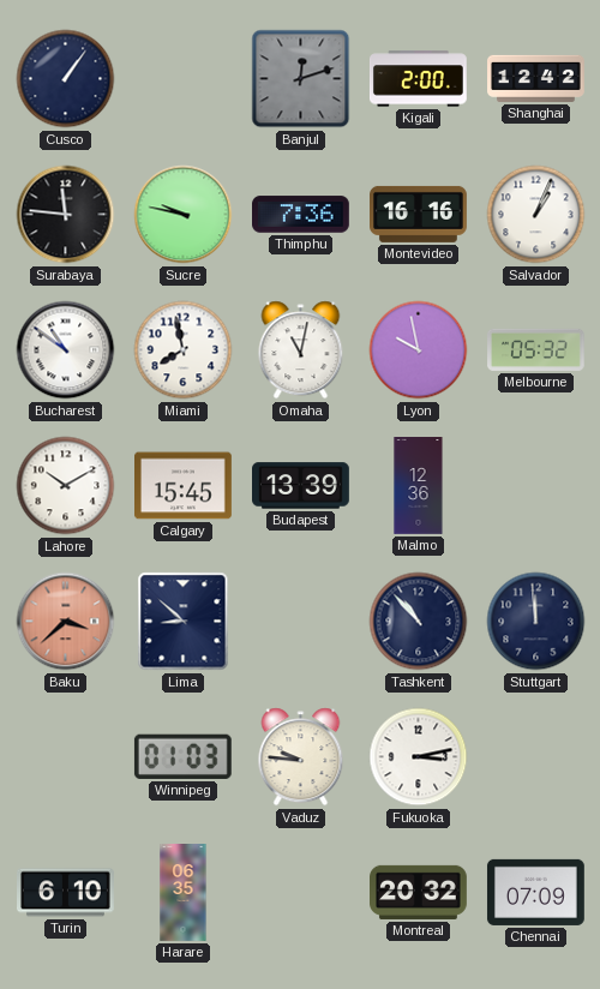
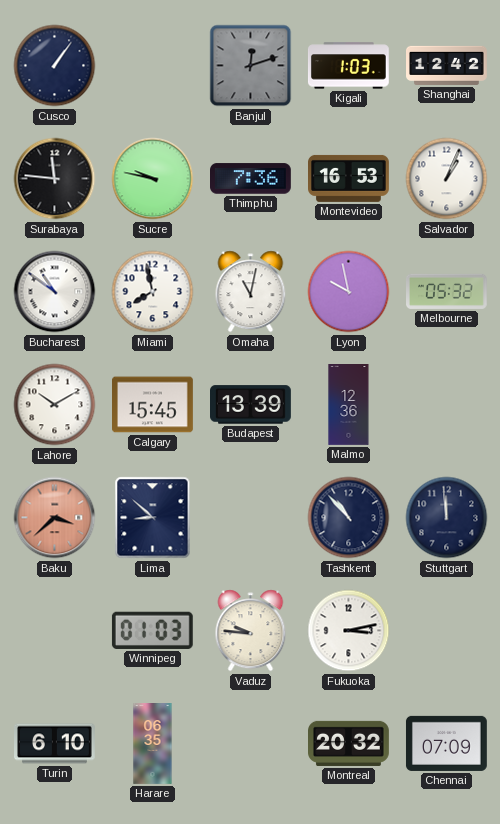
Kigali: 2:00 -> 1:03
Montevideo: 16:16 -> 16:53
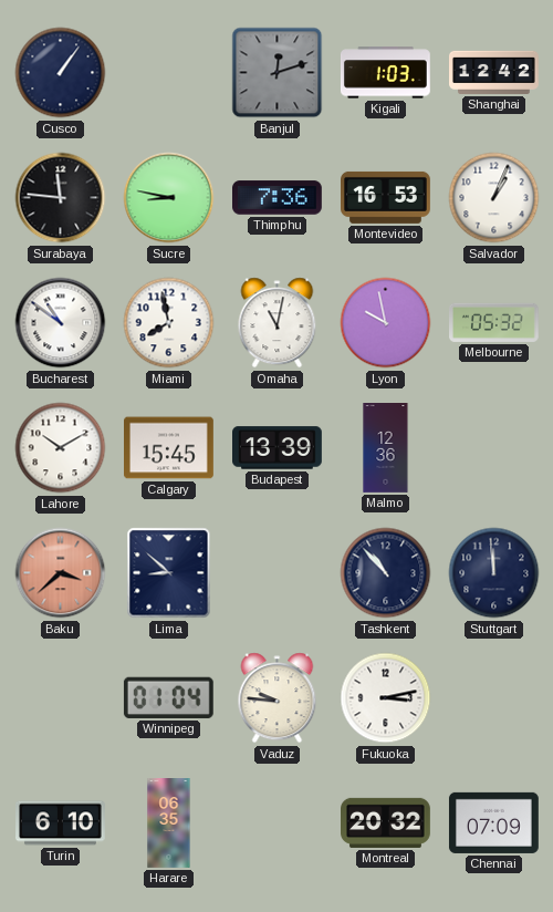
Sucre: 9:47 -> 8:47
Winnipeg: 01:03 -> 01:04
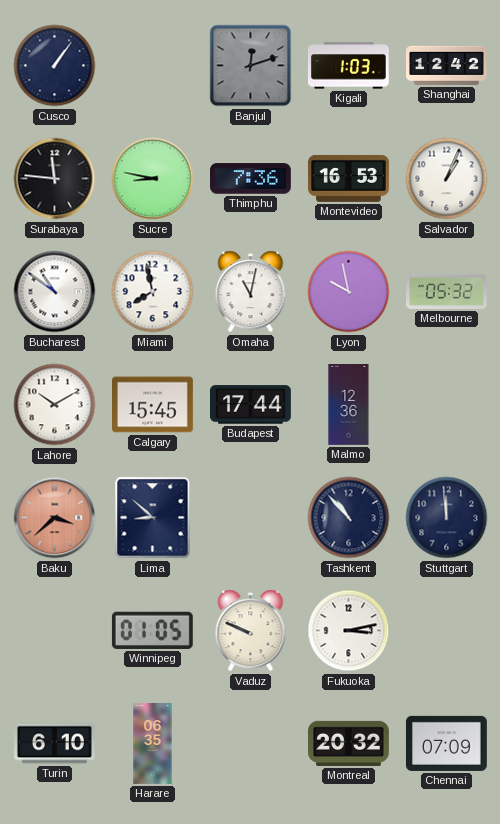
Budapest: 13:39 -> 17:44
Winnipeg: 01:04 -> 01:05
Vaduz: 9:46 -> 9:49
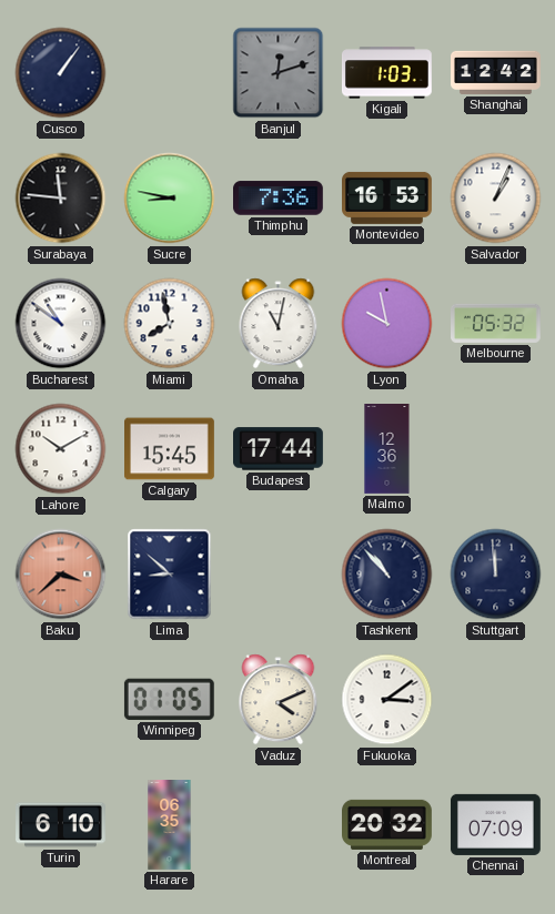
Vaduz: 9:49 -> 4:11
Fukuoka: 3:13 -> 3:09
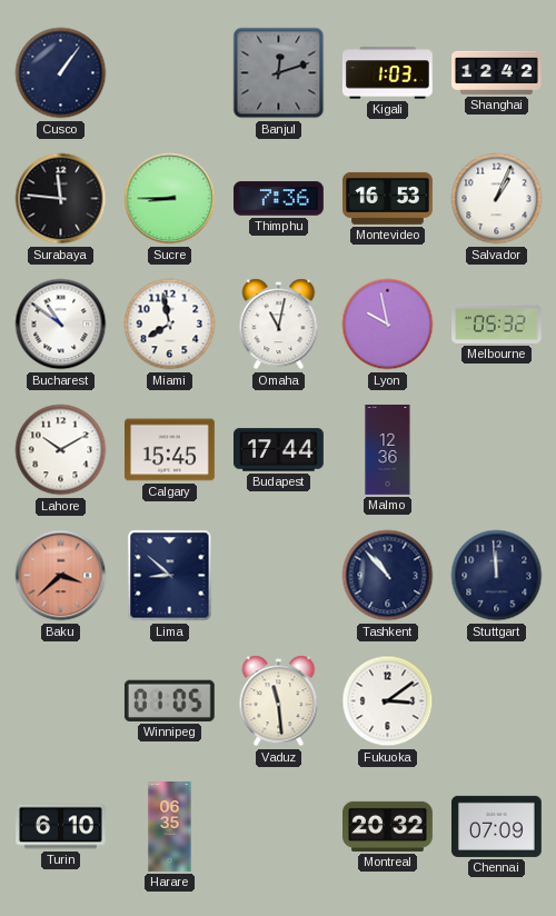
Sucre: 8:47 -> 8:45
Vaduz: 4:11 -> 11:29
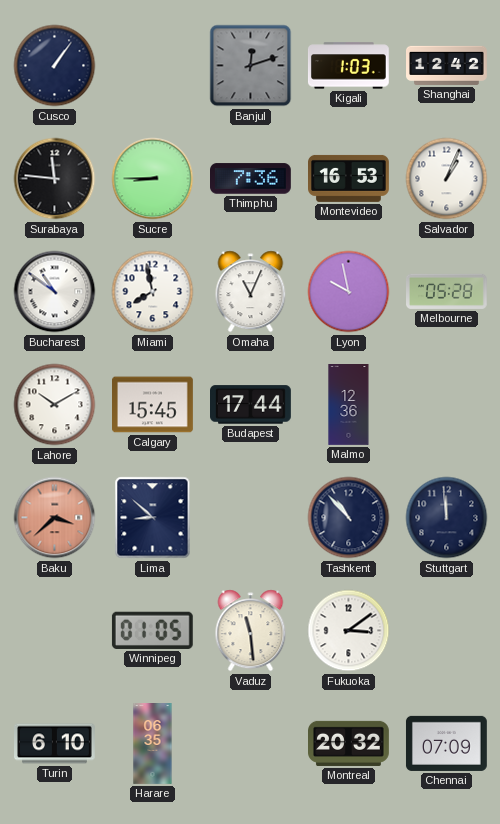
Omaha: 11:02 -> 11:04
Melbourne: 05:32 -> 05:28
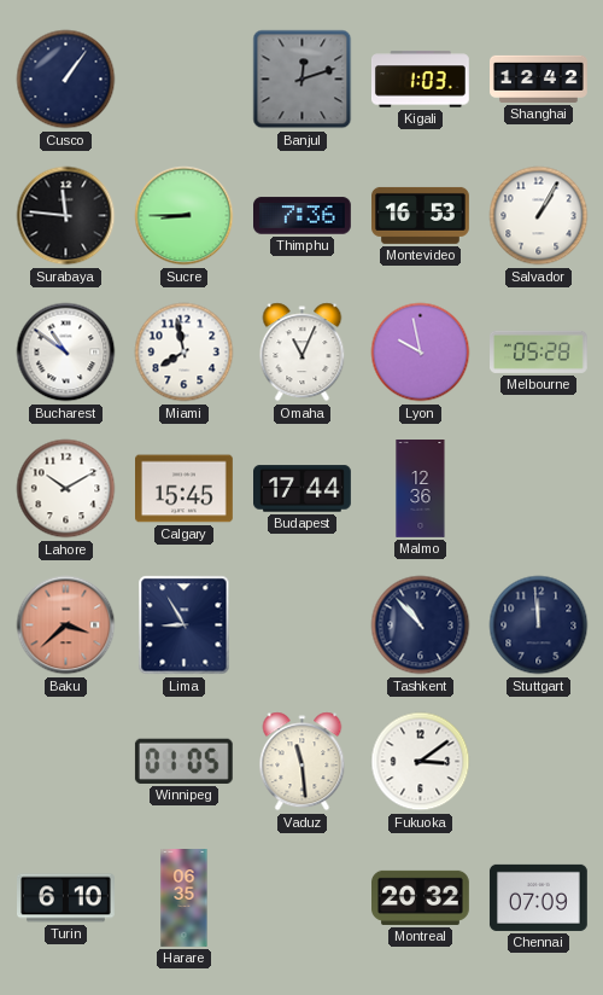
Salvador: 1:04 -> 1:05
Lima: 8:52 -> 8:55
